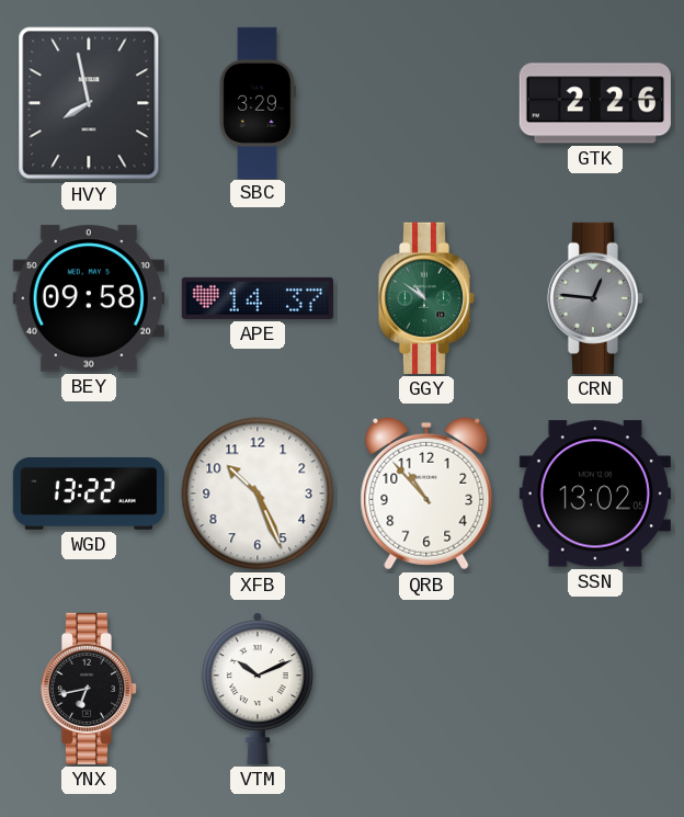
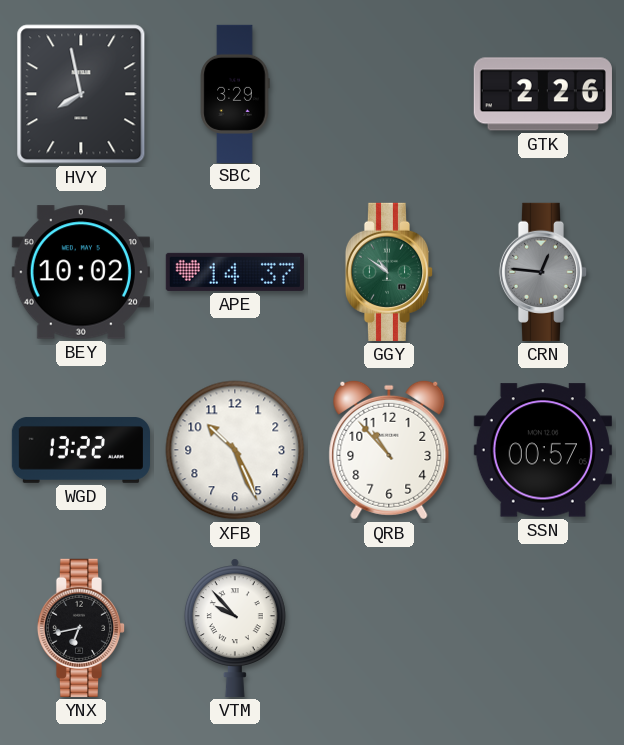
BEY: 09:58 -> 10:02
SSN: 13:02 -> 00:57
VTM: 10:11 -> 9:53
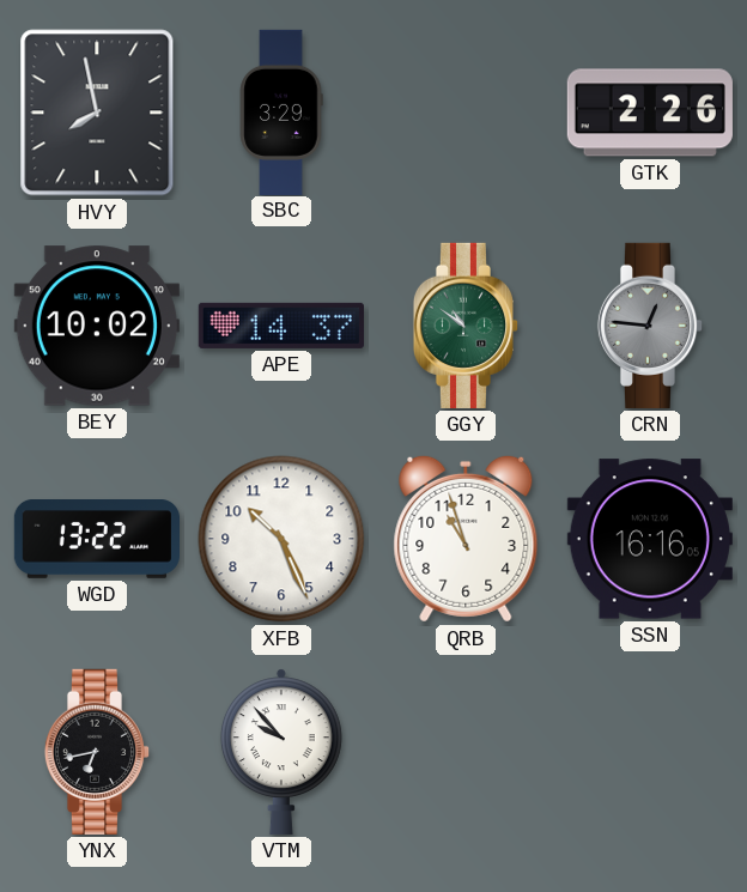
QRB: 10:53 -> 10:57
SSN: 00:57 -> 16:16
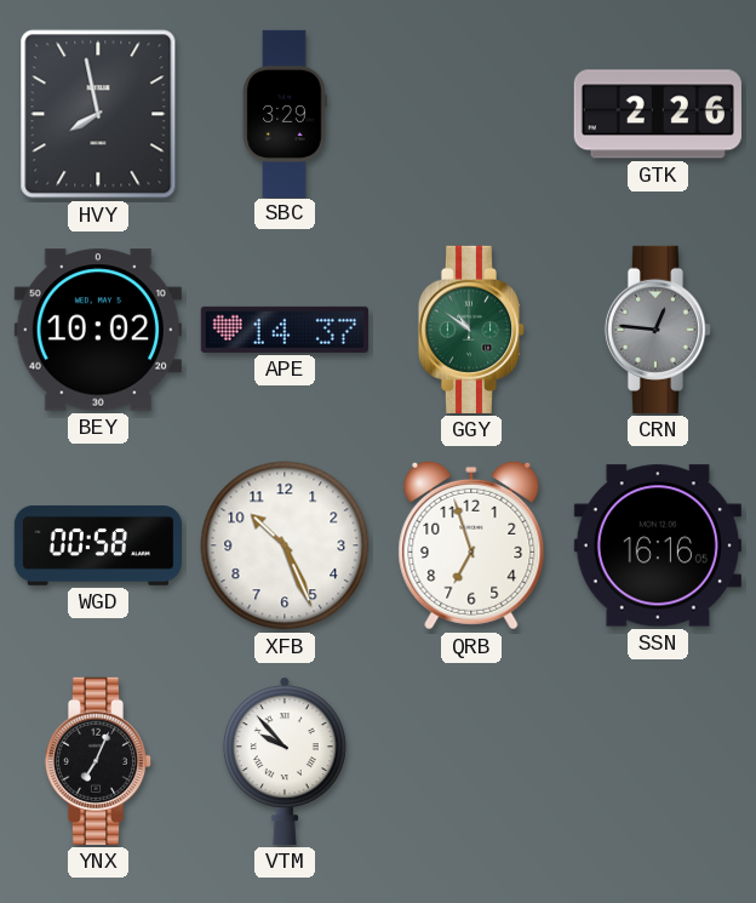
WGD: 13:22 -> 00:58
QRB: 10:57 -> 6:57
YNX: 6:43 -> 7:04
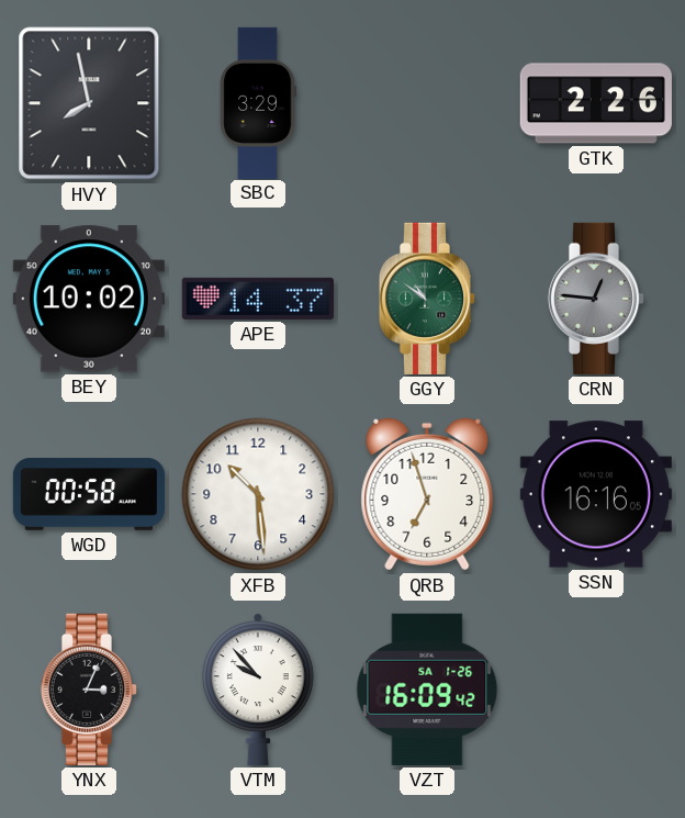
XFB: 10:26 -> 10:29
YNX: 7:04 -> 3:04
VZT: none -> 16:09
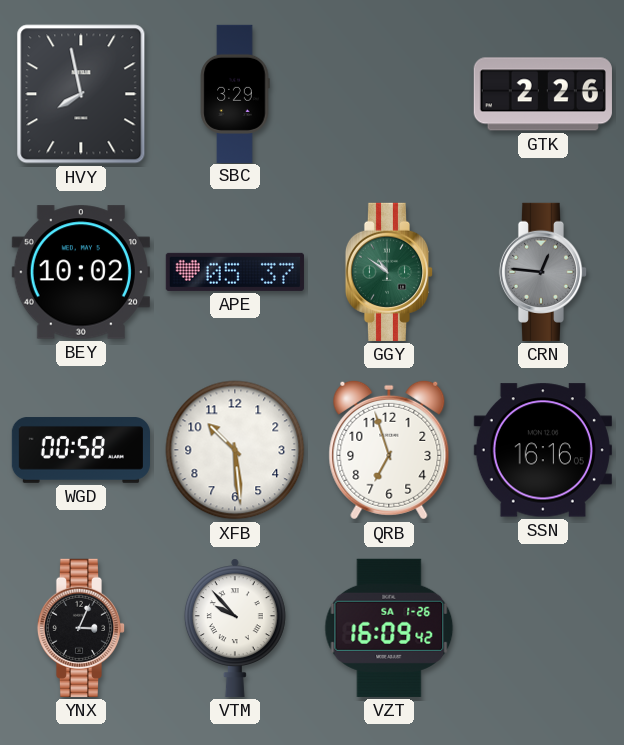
APE: 14:37 -> 05:37
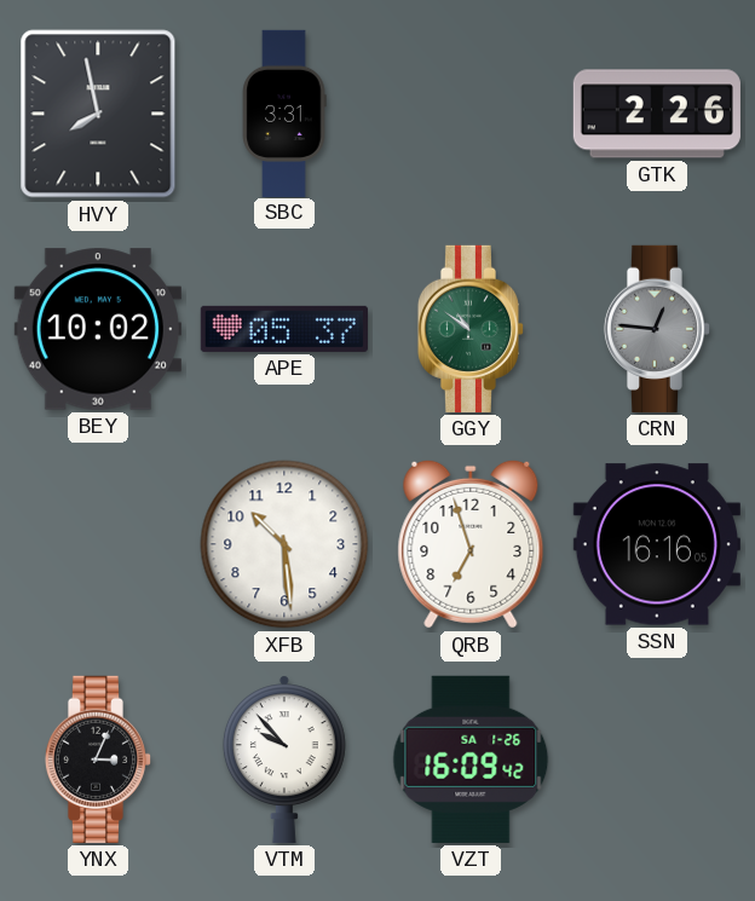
SBC: 3:29 -> 3:31
WGD: 00:58 -> none
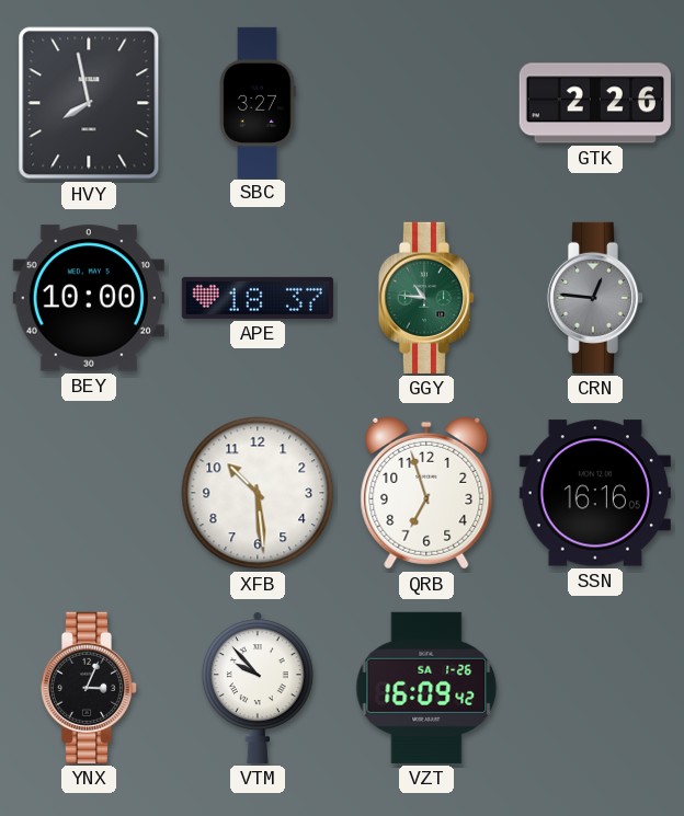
SBC: 3:31 -> 3:27
BEY: 10:02 -> 10:00
APE: 05:37 -> 18:37
GGY: 10:51 -> 10:46
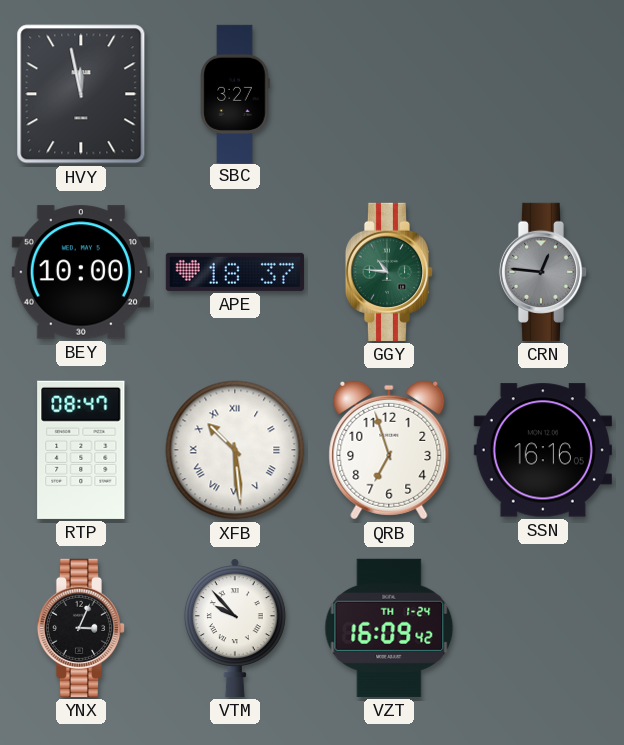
HVY: 7:58 -> 11:58
GTK: 2:26 -> none
RTP: none -> 08:47
XFB numerals: Arabic -> Roman
VZT date: SA 1-26 -> TH 1-24
